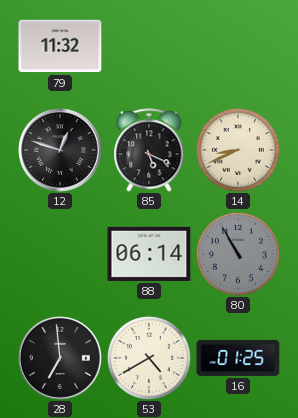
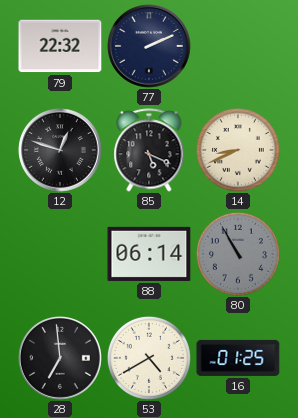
79: 11:32 -> 22:32
77: none -> 2:11
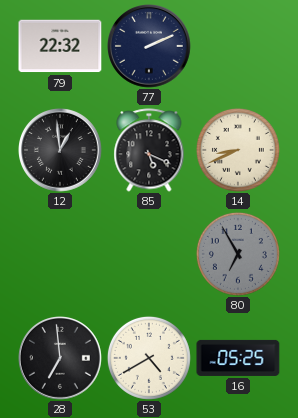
12: 12:48 -> 12:59
88: 06:14 -> none
80: 10:55 -> 6:55
16: 01:25 -> 05:25
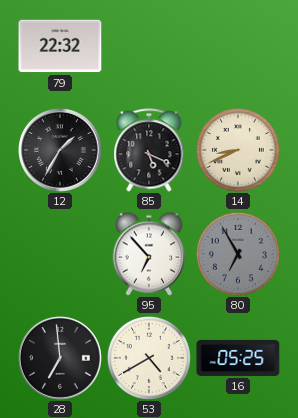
77: 2:11 -> none
12: 12:59 -> 1:35
95: none -> 6:53
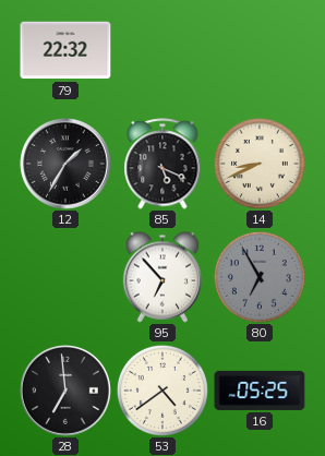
53: 4:40 -> 4:39
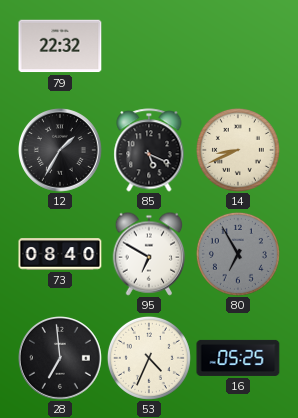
73: none -> 08:40
95: 6:53 -> 6:50
53: 4:39 -> 4:34
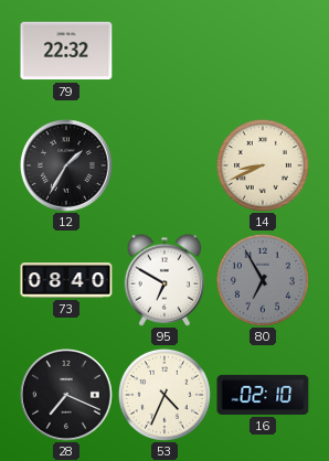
85: 5:19 -> none
28: 6:59 -> 7:19
16: 05:25 -> 02:10
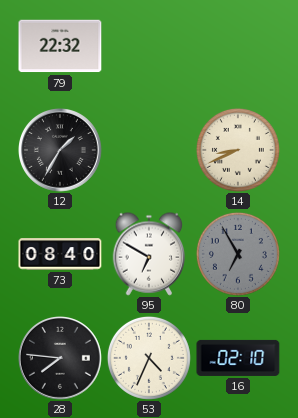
28: 7:19 -> 7:46
